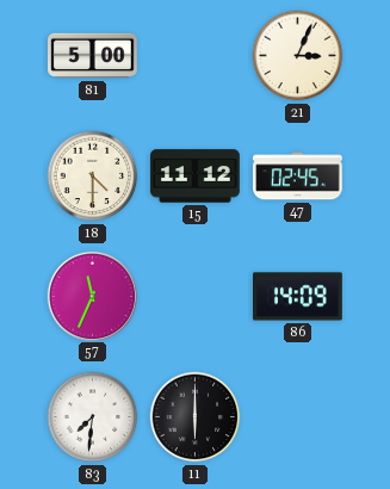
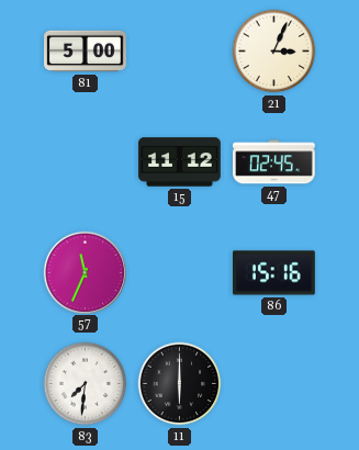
18: 4:30 -> none
86: 14:09 -> 15:16
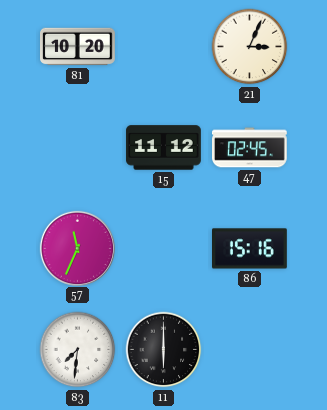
81: 5:00 -> 10:20
